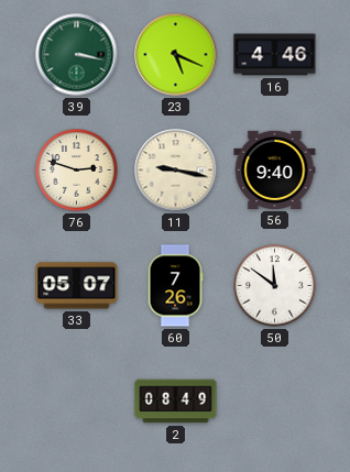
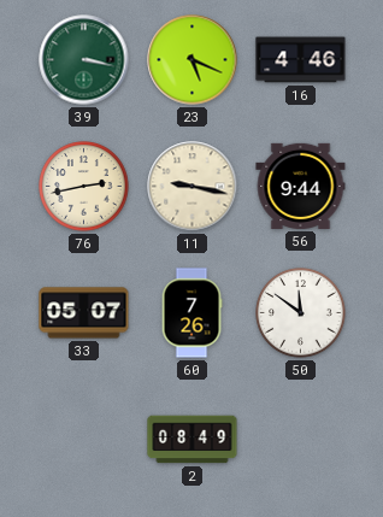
76: 2:48 -> 2:43
56: 9:40 -> 9:44
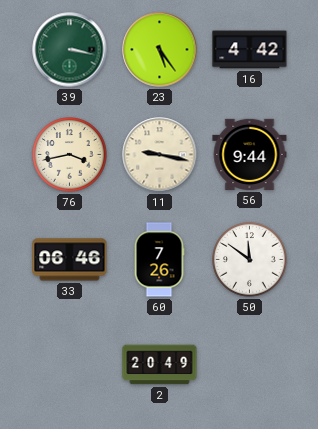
23: 5:19 -> 5:24
16: 4:46 -> 4:42
76: 2:43 -> 3:43
33: 05:07 -> 06:46
2: 08:49 -> 20:49
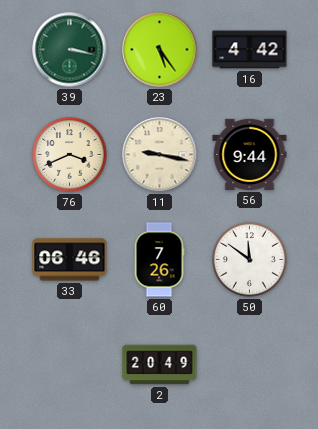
76: 3:43 -> 3:41
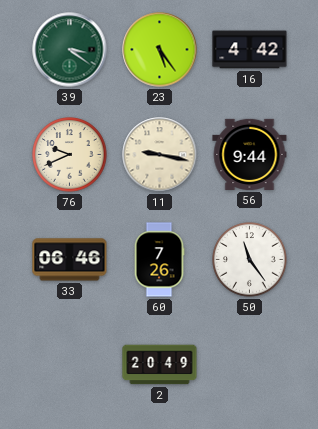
39: 3:17 -> 3:21
76: 3:41 -> 9:41
50: 11:51 -> 11:24
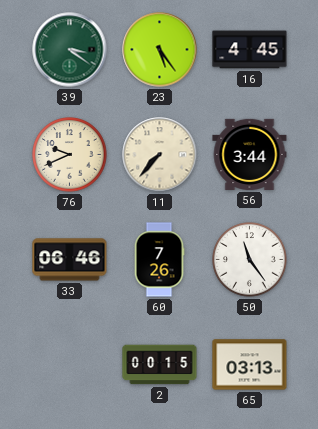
16: 4:42 -> 4:45
11: 9:17 -> 7:37
56: 9:44 -> 3:44
2: 20:49 -> 00:15
65: none -> 03:13
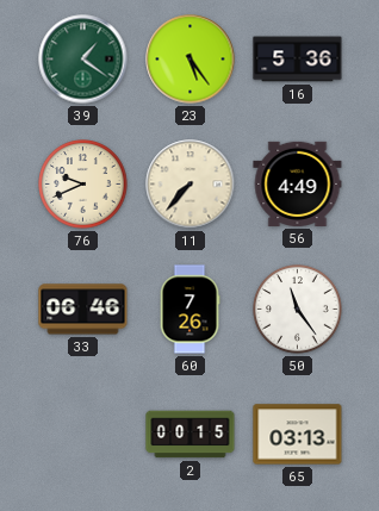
39: 3:21 -> 1:21
16: 4:45 -> 5:36
56: 3:44 -> 4:49
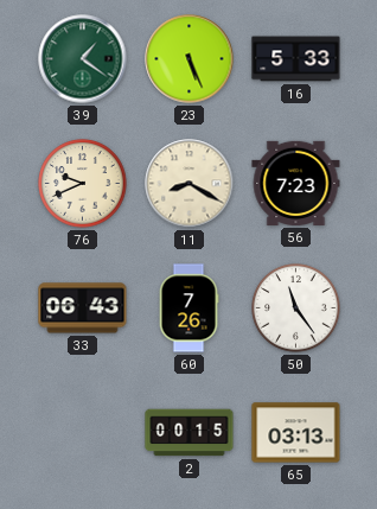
23: 5:24 -> 5:26
16: 5:36 -> 5:33
11: 7:37 -> 8:20
56: 4:49 -> 7:23
33: 06:46 -> 06:43
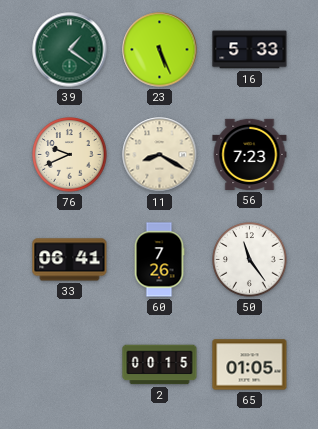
33: 06:43 -> 06:41
65: 03:13 -> 01:05
